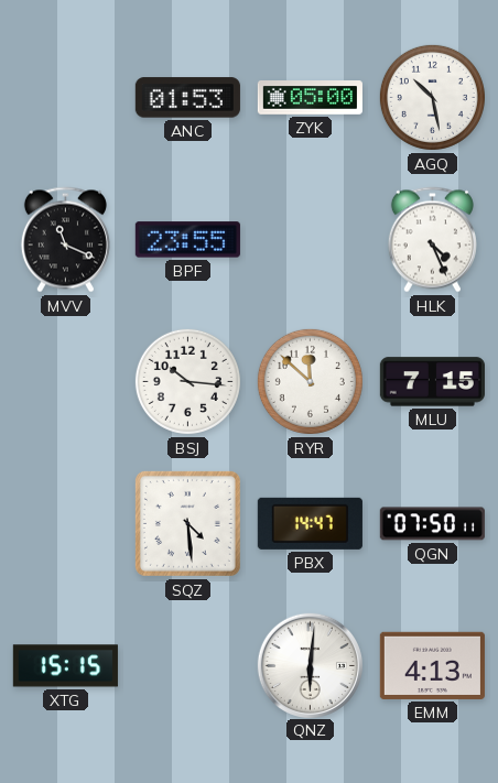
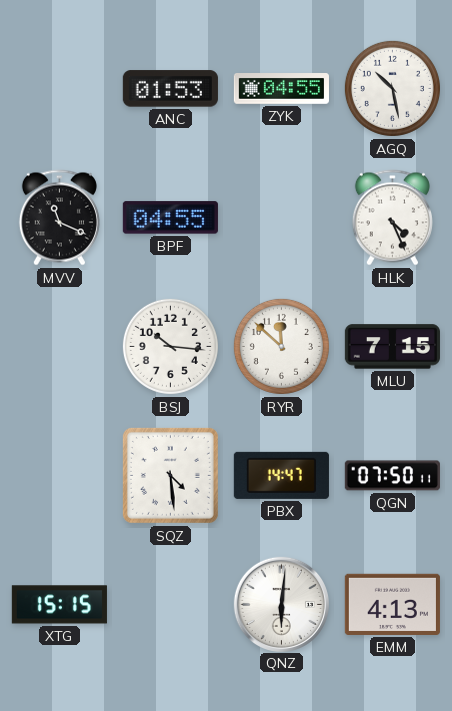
ZYK: 05:00 -> 04:55
BPF: 23:55 -> 04:55
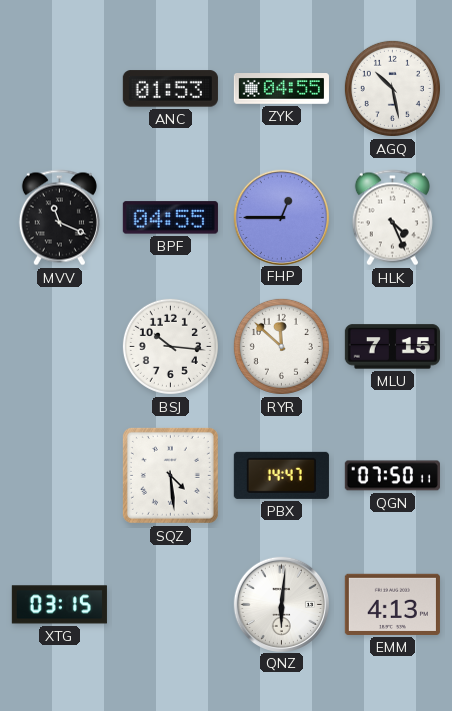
FHP: none -> 12:45
XTG: 15:15 -> 03:15
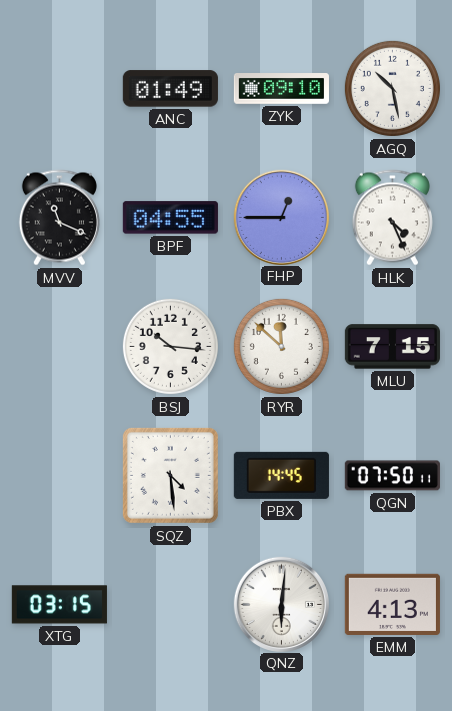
ANC: 01:53 -> 01:49
ZYK: 04:55 -> 09:10
PBX: 14:47 -> 14:45
